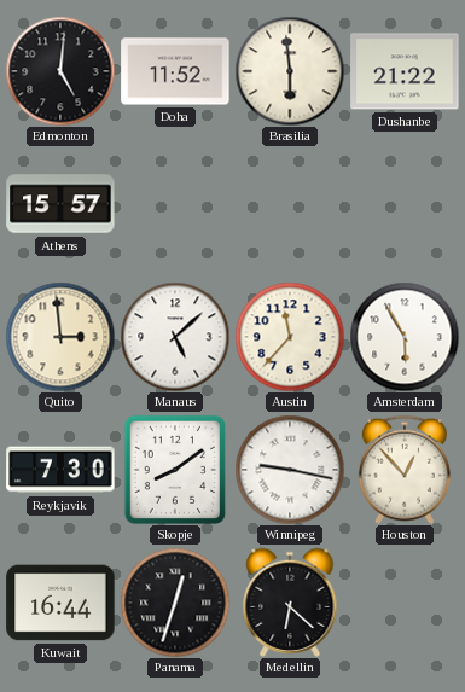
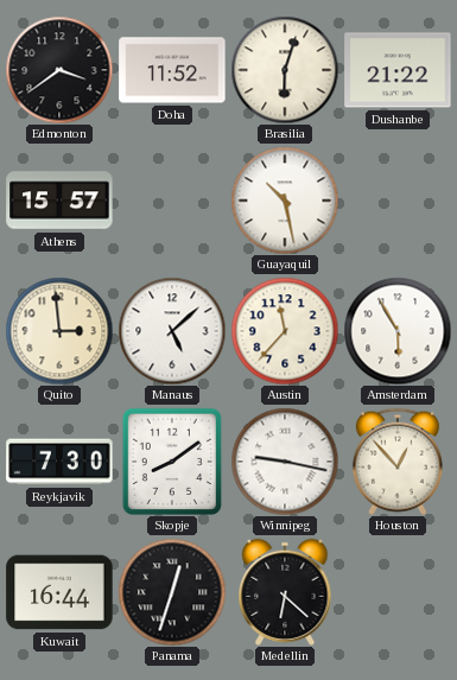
Edmonton: 5:01 -> 3:39
Brasilia: 5:59 -> 6:03
Guayaquil: none -> 10:28
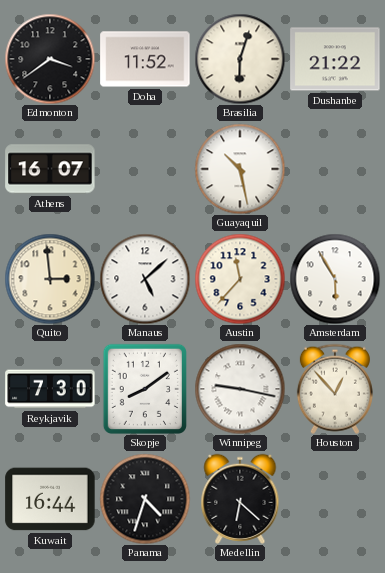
Athens: 15:57 -> 16:07
Panama: 12:33 -> 4:33
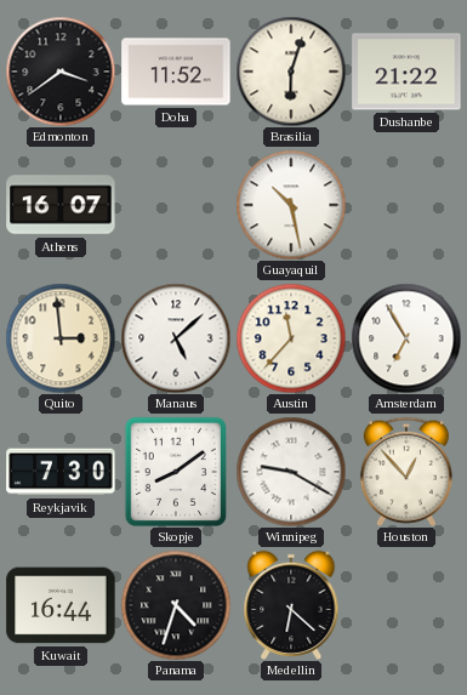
Amsterdam: 5:55 -> 6:55
Winnipeg: 9:17 -> 9:20
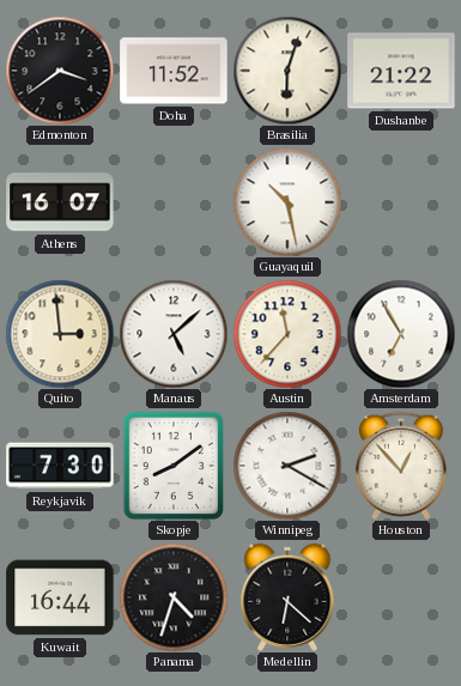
Winnipeg: 9:20 -> 2:20
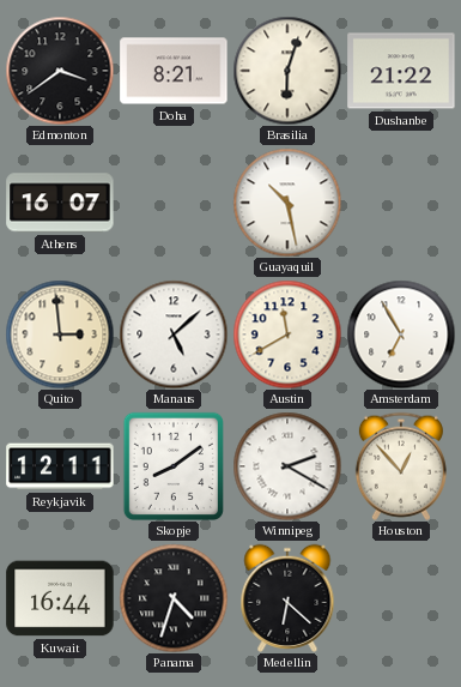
Doha: 11:52 -> 8:21
Austin: 11:37 -> 11:40
Reykjavik: 7:30 -> 12:11
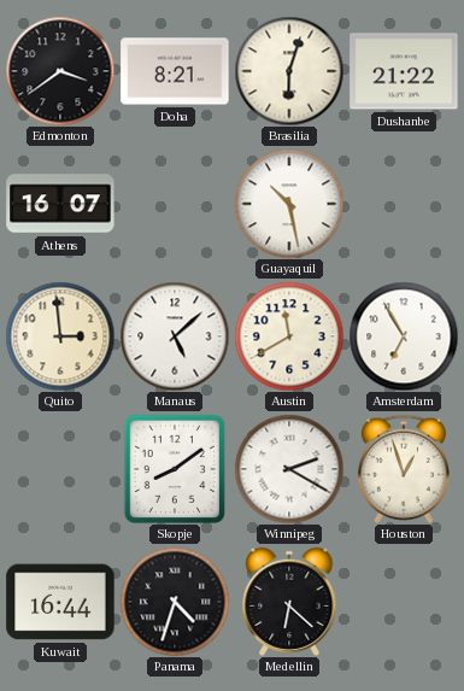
Reykjavik: 12:11 -> none
Houston: 12:53 -> 12:57
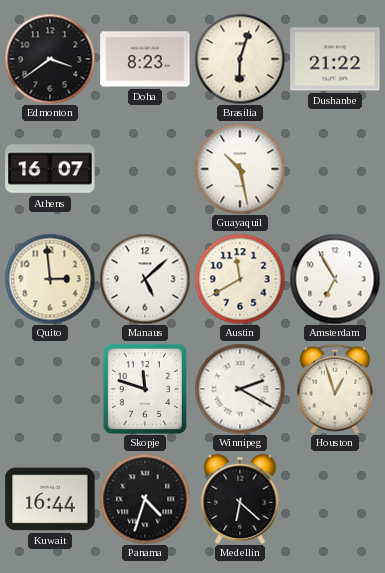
Doha: 8:21 -> 8:23
Skopje: 8:09 -> 11:48
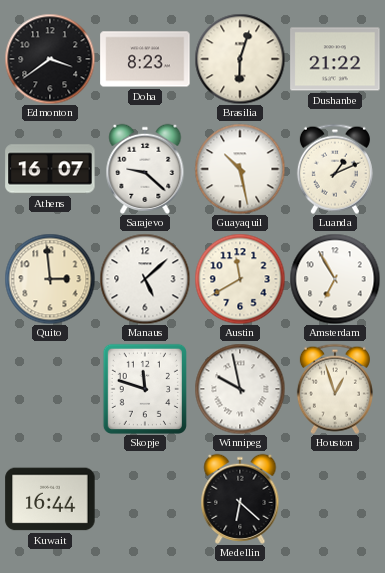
Sarajevo: none -> 9:22
Luanda: none -> 1:11
Winnipeg: 2:20 -> 9:58
Panama: 4:33 -> none
